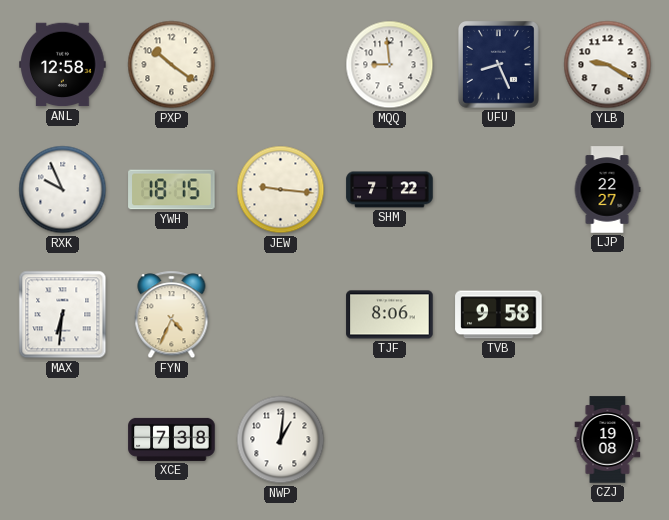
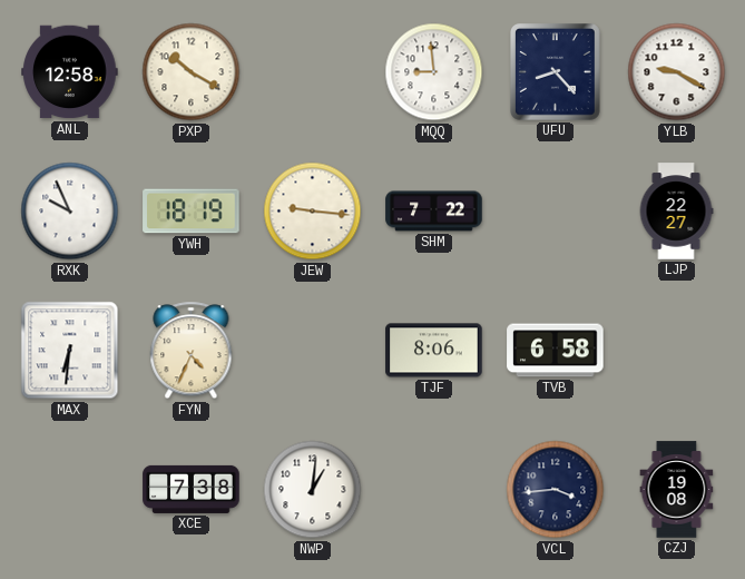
PXP: 10:21 -> 10:20
UFU: 8:26 -> 8:23
YWH: 18:15 -> 18:19
TVB: 9:58 -> 6:58
VCL: none -> 3:44
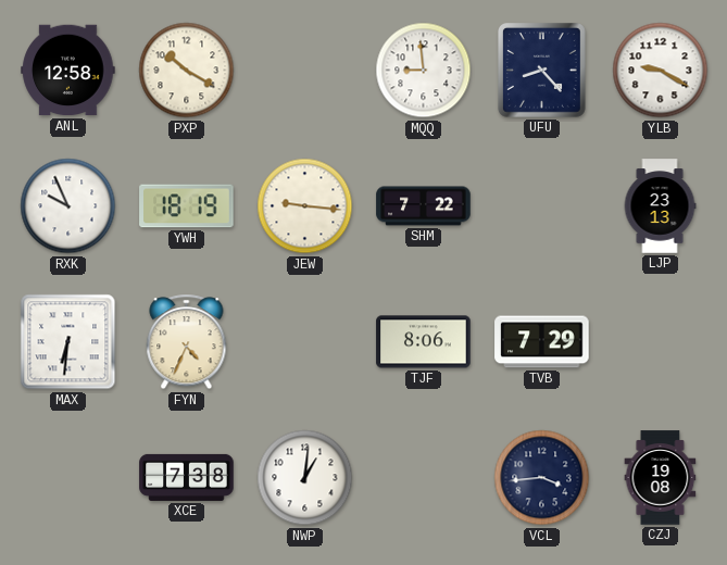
LJP: 22:27 -> 23:13
TVB: 6:58 -> 7:29
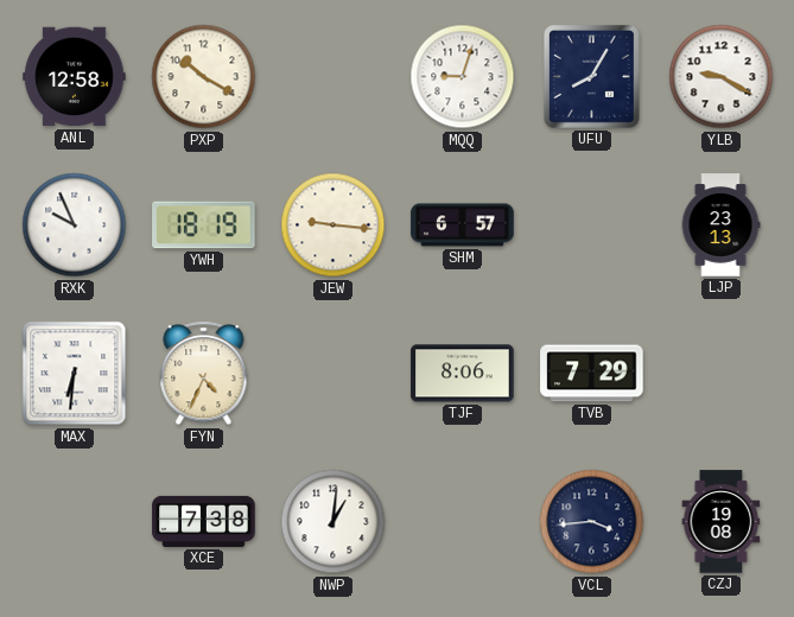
MQQ: 8:59 -> 9:03
UFU: 8:23 -> 8:05
SHM: 7:22 -> 6:57
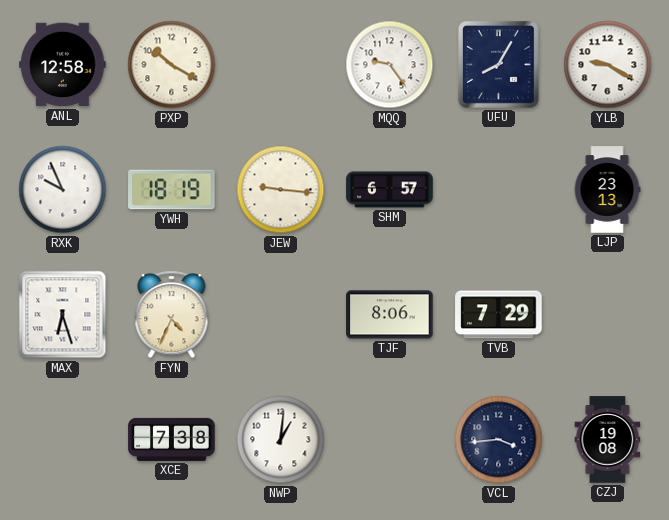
MQQ: 9:03 -> 9:24
MAX: 6:31 -> 6:27
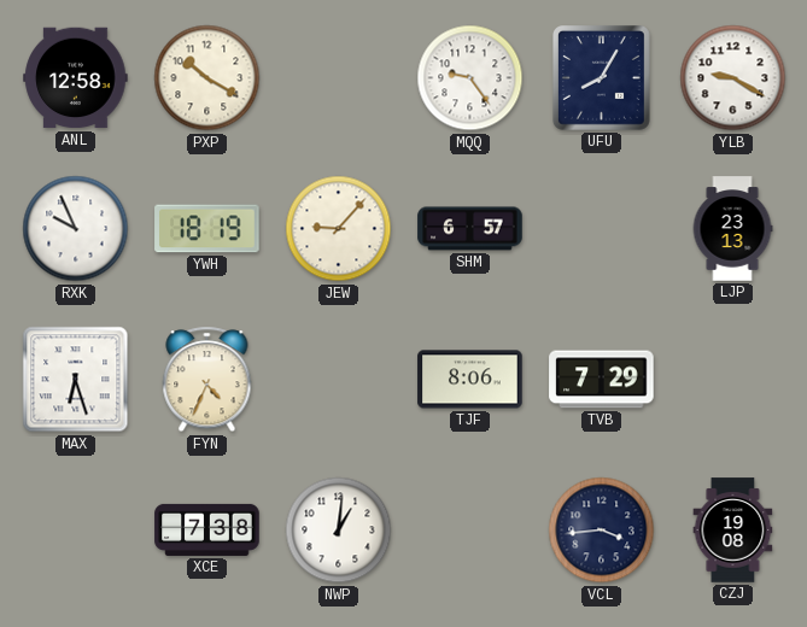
JEW: 9:16 -> 9:07
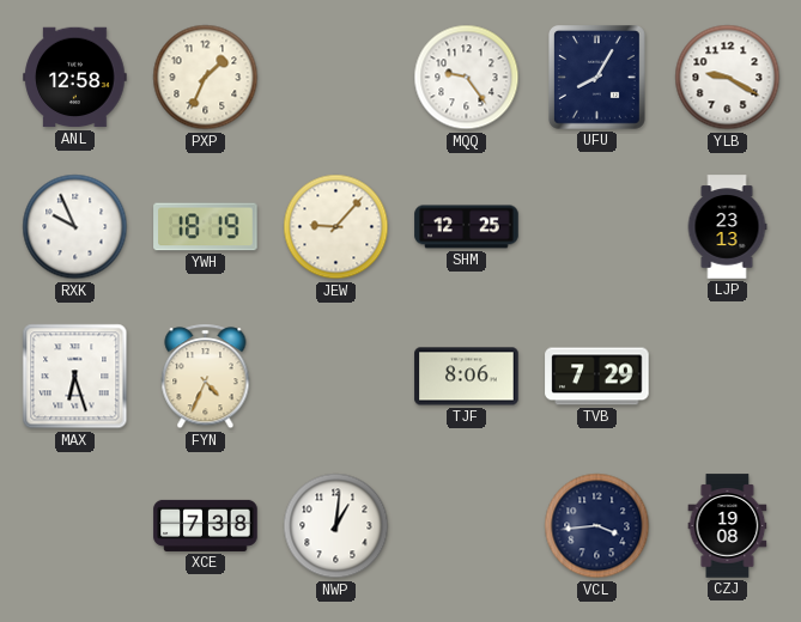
PXP: 10:20 -> 1:34
SHM: 6:57 -> 12:25
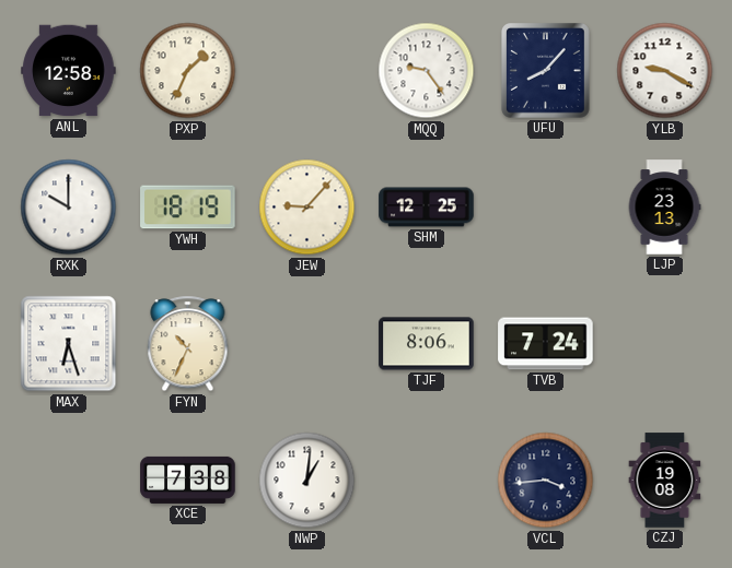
UFU: 8:05 -> 8:07
RXK: 9:56 -> 10:00
FYN: 4:34 -> 10:34
TVB: 7:29 -> 7:24
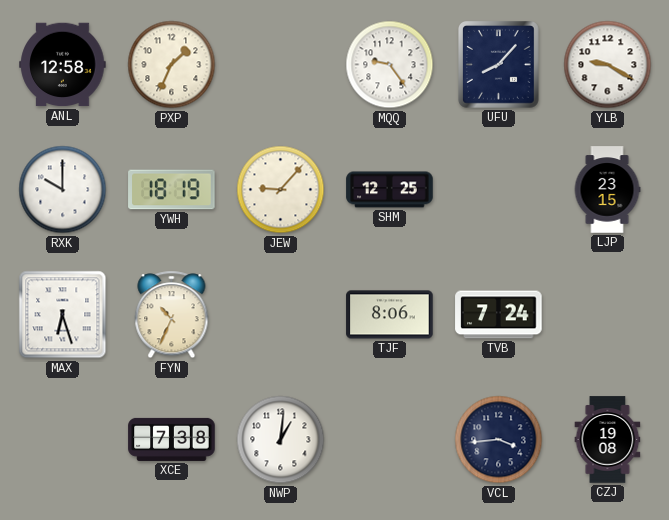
LJP: 23:13 -> 23:15
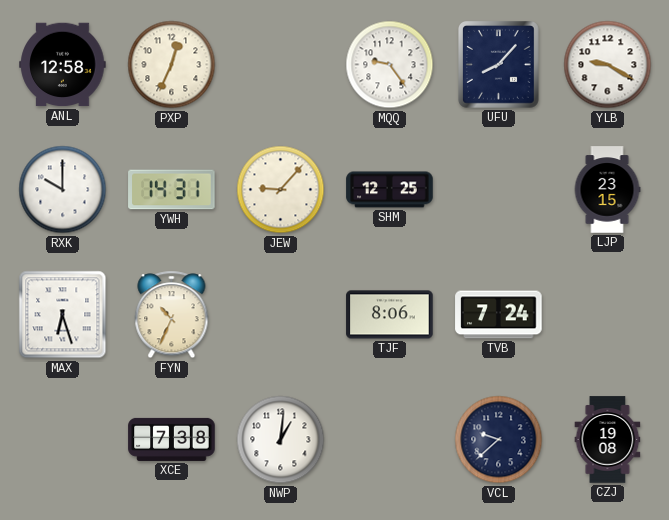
PXP: 1:34 -> 12:34
YWH: 18:19 -> 14:31
VCL: 3:44 -> 9:38
